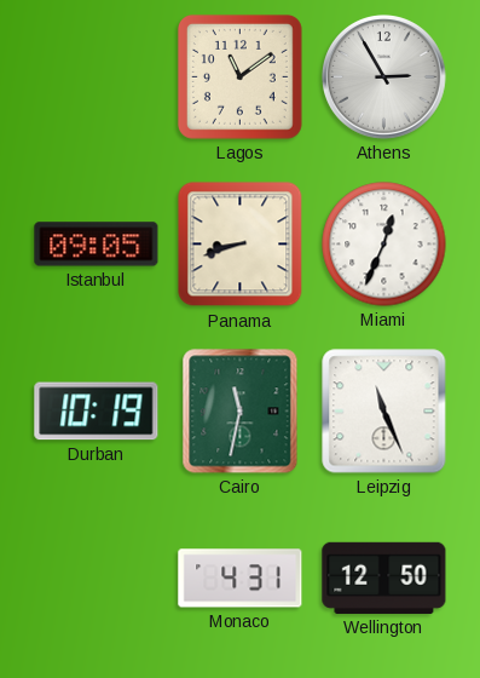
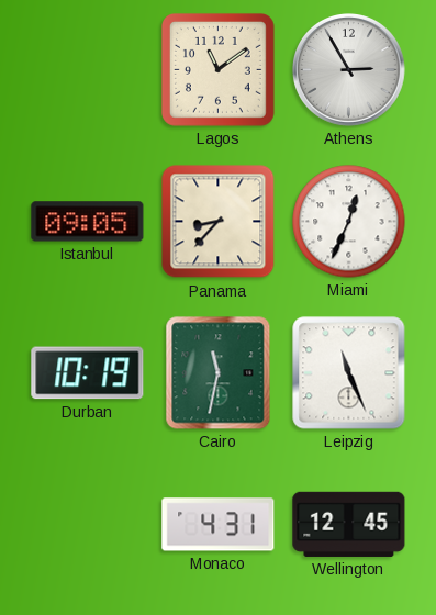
Panama: 8:42 -> 8:37
Wellington: 12:50 -> 12:45
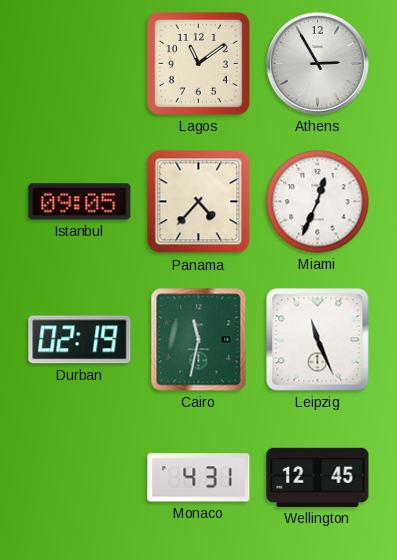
Panama: 8:37 -> 4:37
Durban: 10:19 -> 02:19
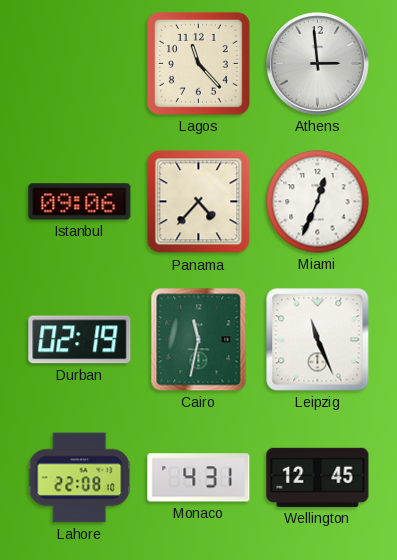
Lagos: 11:09 -> 11:23
Athens: 2:55 -> 2:59
Istanbul: 09:05 -> 09:06
Lahore: none -> 22:08
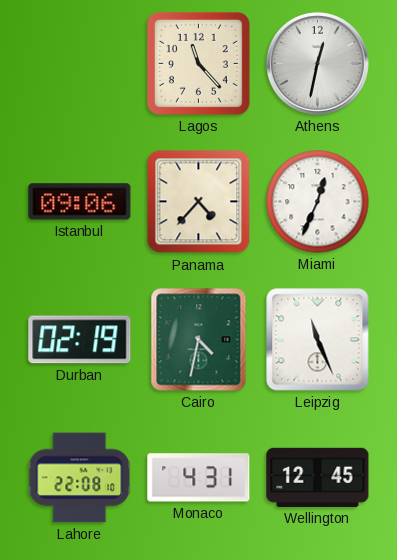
Athens: 2:59 -> 12:32
Cairo: 11:32 -> 4:32
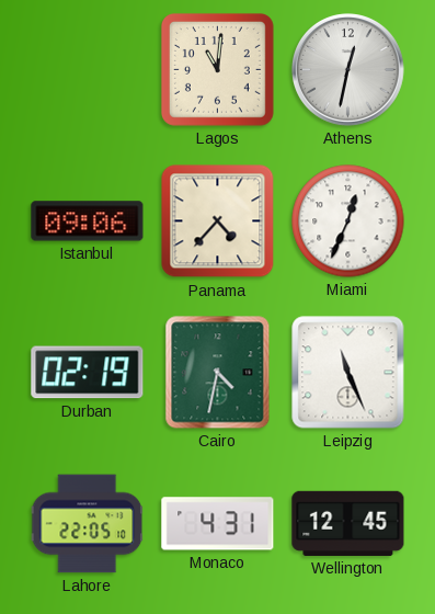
Lagos: 11:23 -> 11:01
Lahore: 22:08 -> 22:05
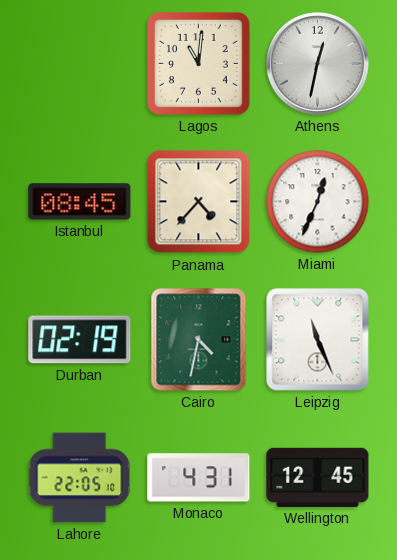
Istanbul: 09:06 -> 08:45
